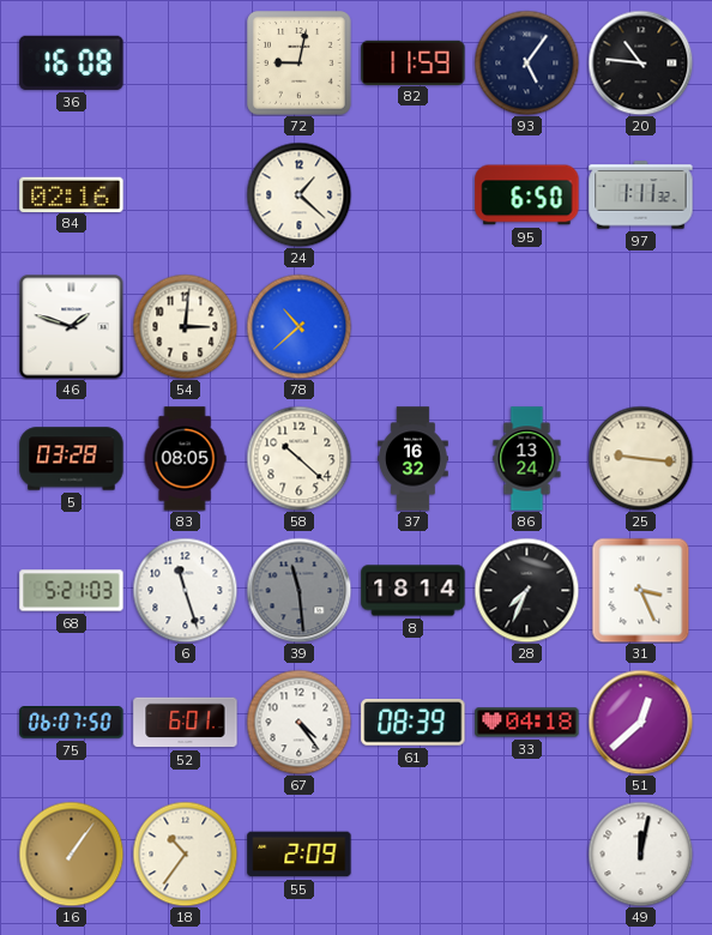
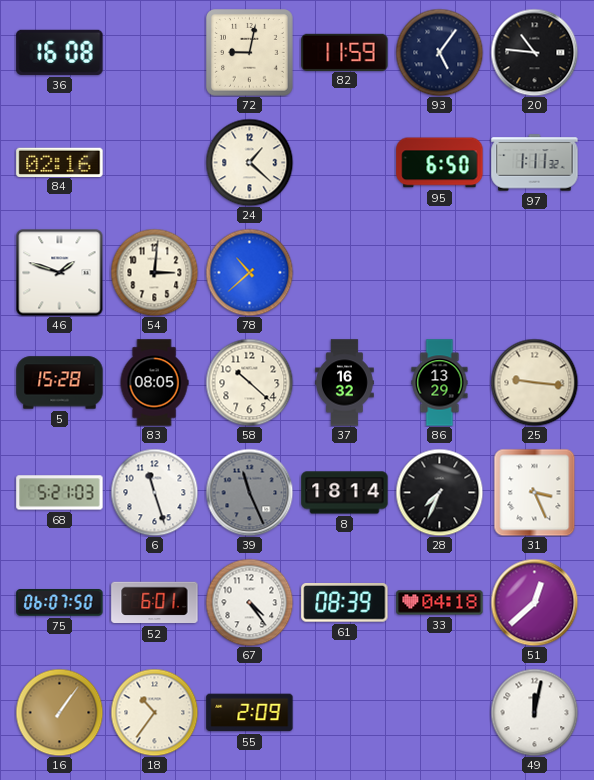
5: 03:28 -> 15:28
86: 13:24 -> 13:29
39: 11:29 -> 11:26
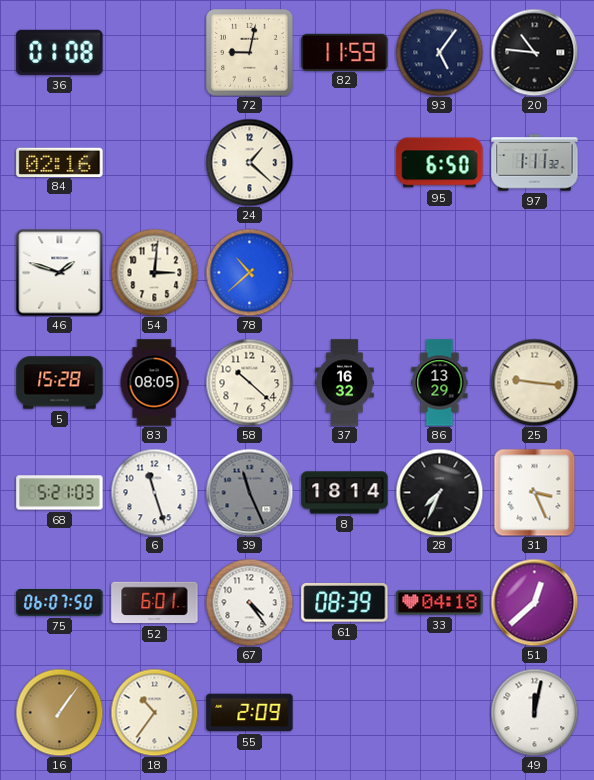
36: 16:08 -> 01:08
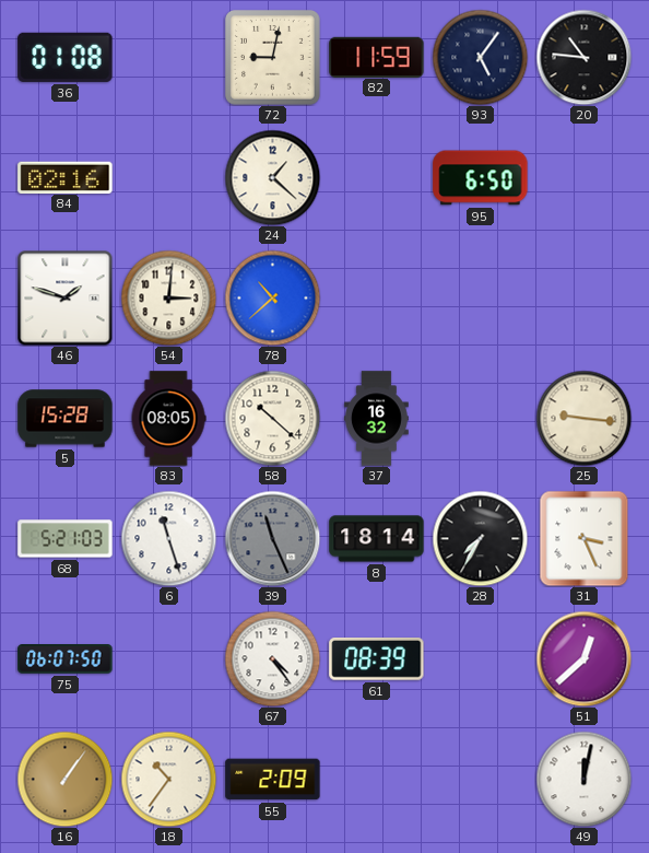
97: 1:11 -> none
86: 13:29 -> none
28: 7:34 -> 7:35
52: 6:01 -> none
33: 04:18 -> none
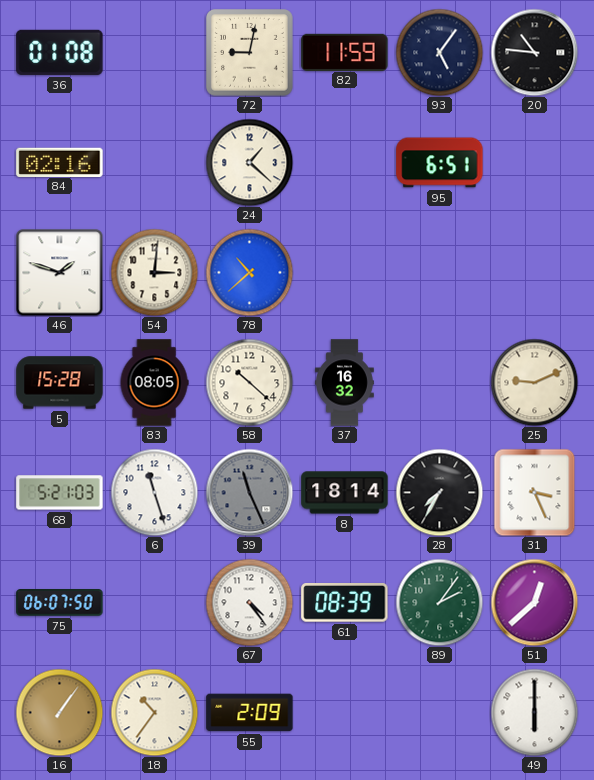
95: 6:50 -> 6:51
25: 9:16 -> 9:11
89: none -> 2:06
49: 12:02 -> 6:00
